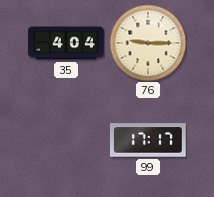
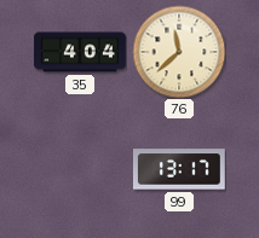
76: 9:15 -> 11:38
99: 17:17 -> 13:17
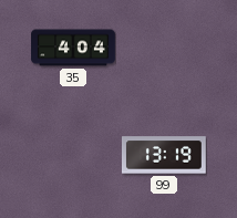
76: 11:38 -> none
99: 13:17 -> 13:19
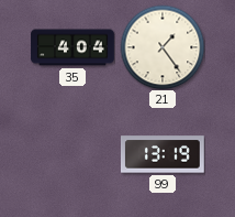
21: none -> 1:24
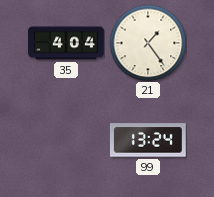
99: 13:19 -> 13:24
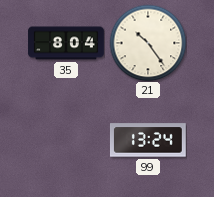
35: 4:04 -> 8:04
21: 1:24 -> 10:24
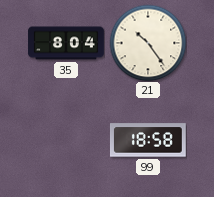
99: 13:24 -> 18:58
